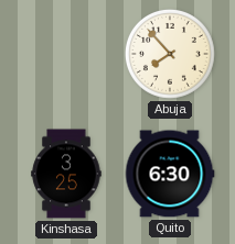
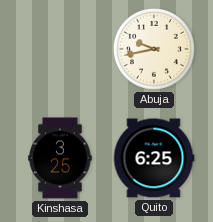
Abuja: 7:53 -> 9:43
Quito: 6:30 -> 6:25
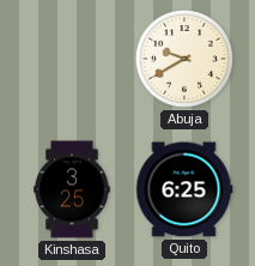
Abuja: 9:43 -> 9:40
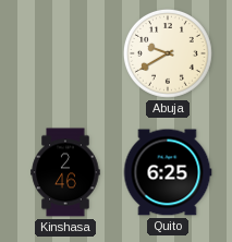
Kinshasa: 3:25 -> 2:46
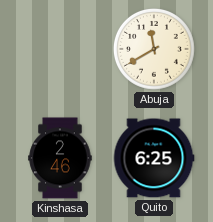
Abuja: 9:40 -> 11:40
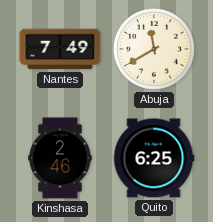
Nantes: none -> 7:49
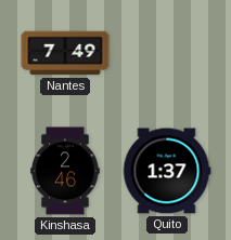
Abuja: 11:40 -> none
Quito: 6:25 -> 1:37
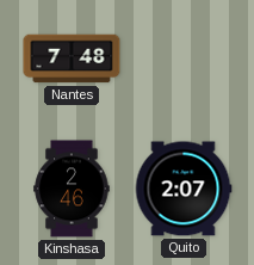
Nantes: 7:49 -> 7:48
Quito: 1:37 -> 2:07
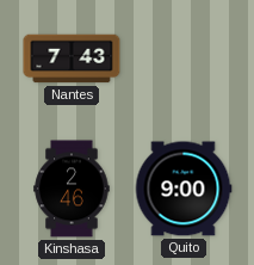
Nantes: 7:48 -> 7:43
Quito: 2:07 -> 9:00
